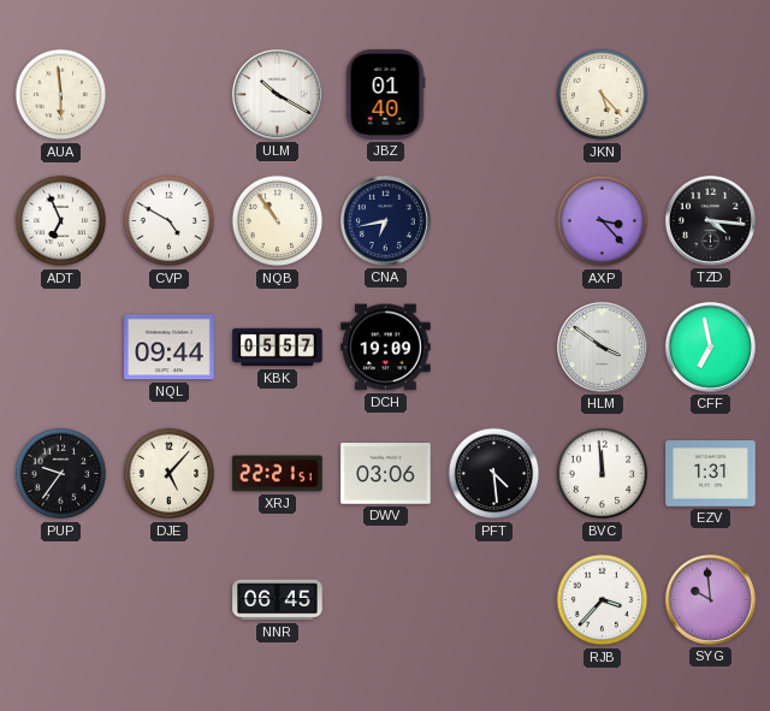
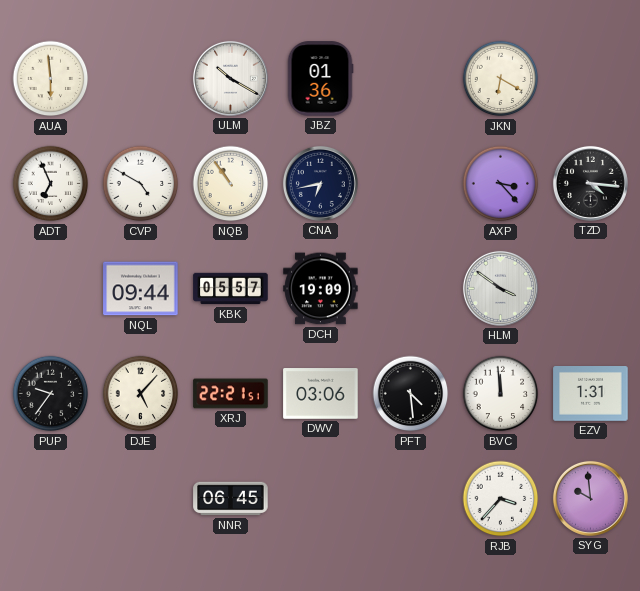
JBZ: 01:40 -> 01:36
JKN: 5:23 -> 6:20
CFF: 6:58 -> none
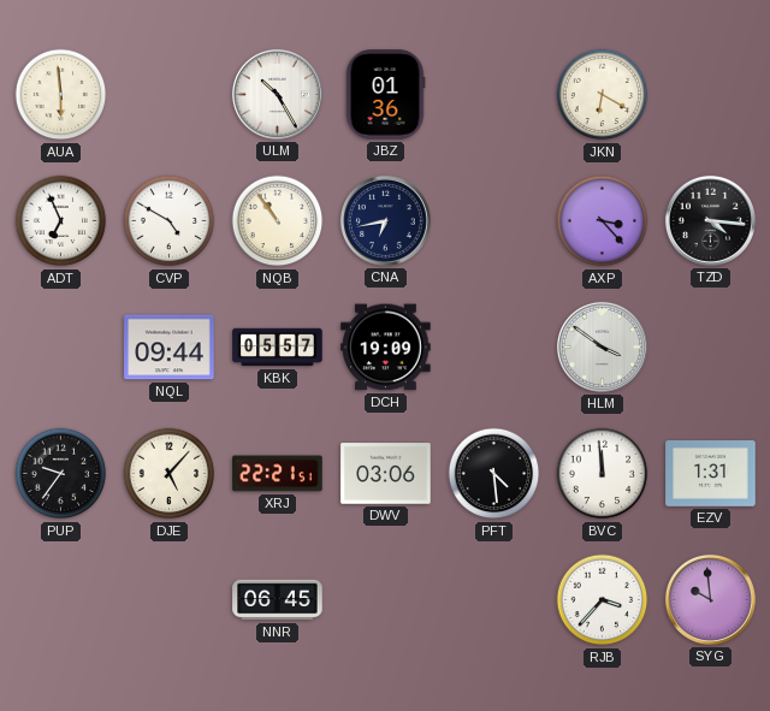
ULM: 10:20 -> 10:25
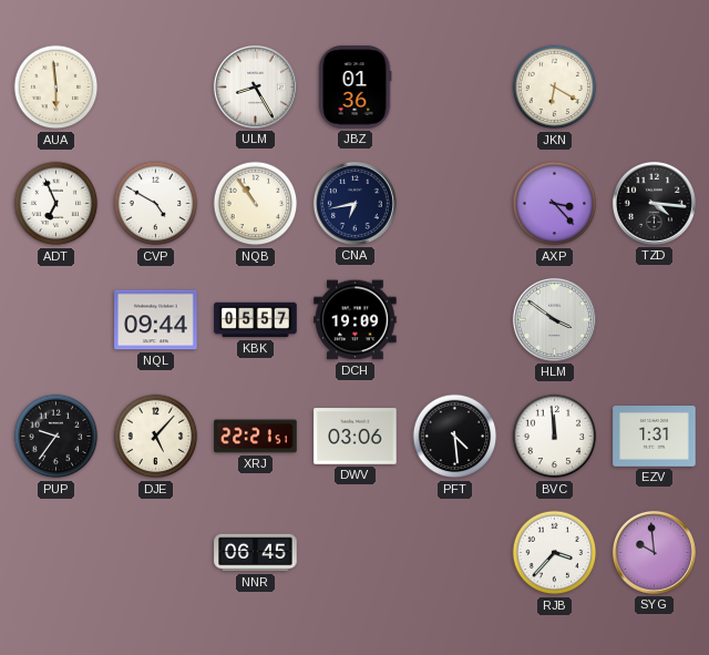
ULM: 10:25 -> 8:25
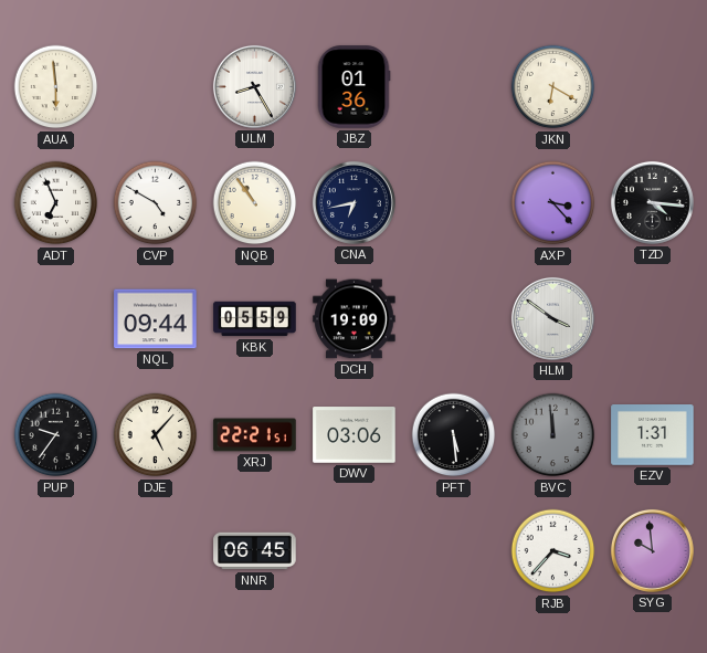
KBK: 05:57 -> 05:59
PFT: 4:29 -> 5:29
BVC dial: white -> grey
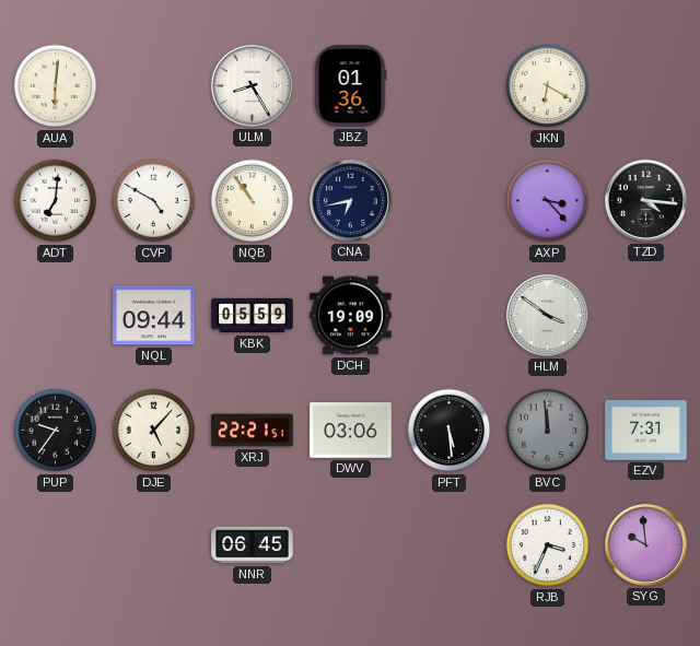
AUA: 5:59 -> 6:01
ADT: 6:56 -> 7:01
EZV: 1:31 -> 7:31
RJB: 3:37 -> 3:34
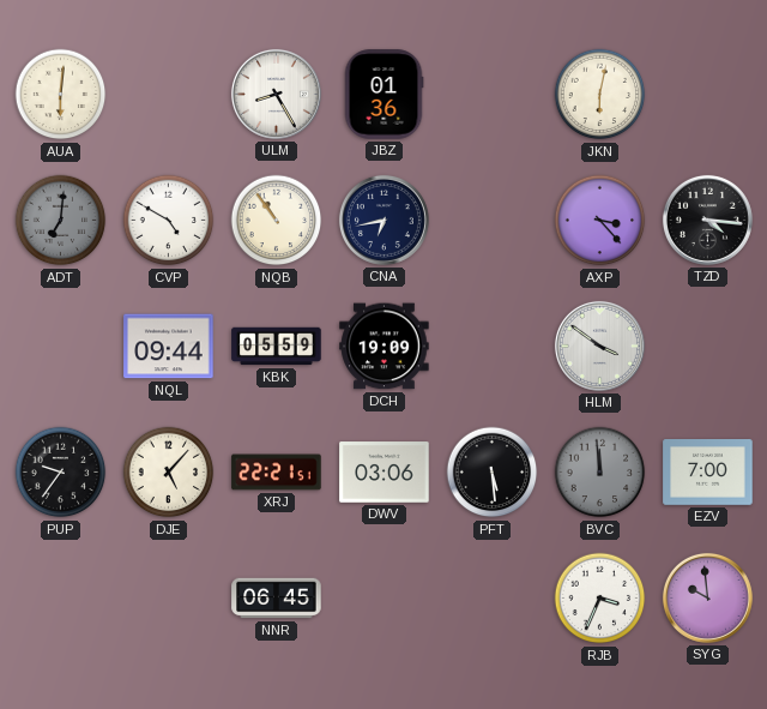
JKN: 6:20 -> 6:02
ADT dial: white -> grey
EZV: 7:31 -> 7:00
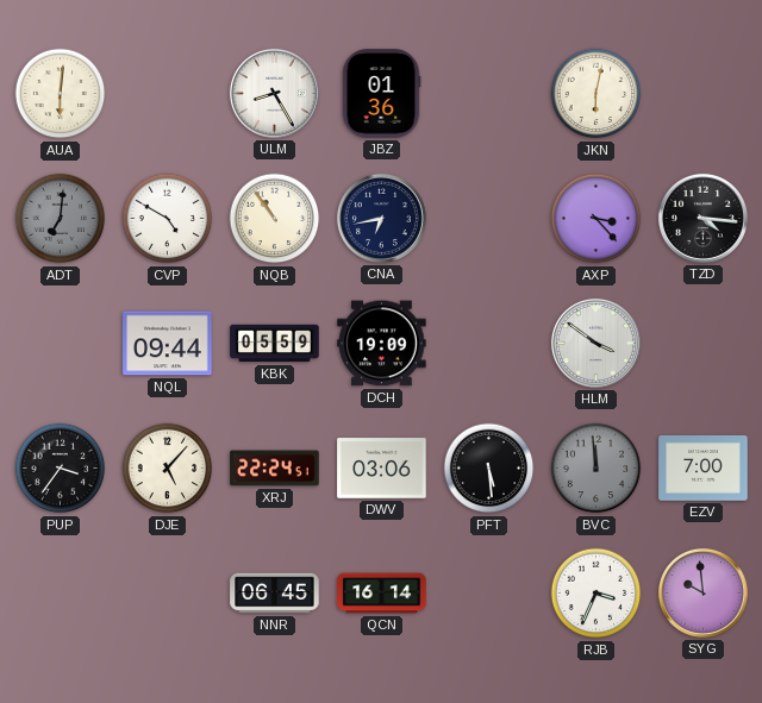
PUP: 9:36 -> 3:36
XRJ: 22:21 -> 22:24
QCN: none -> 16:14
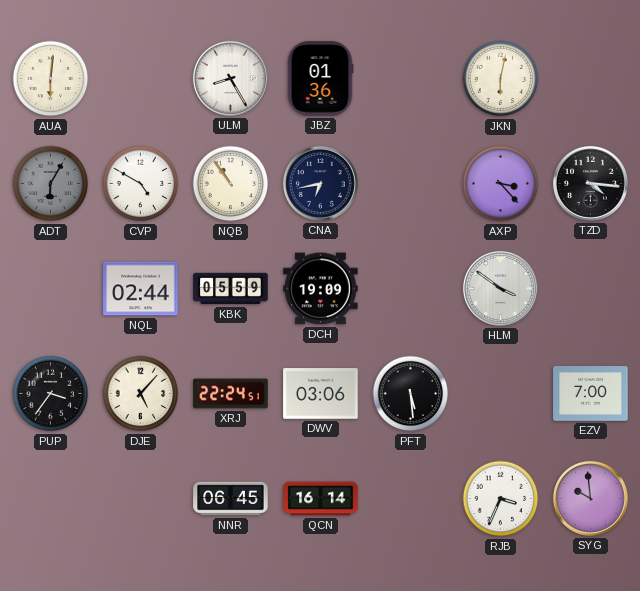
ADT: 7:01 -> 6:05
NQL: 09:44 -> 02:44
BVC: 11:59 -> none
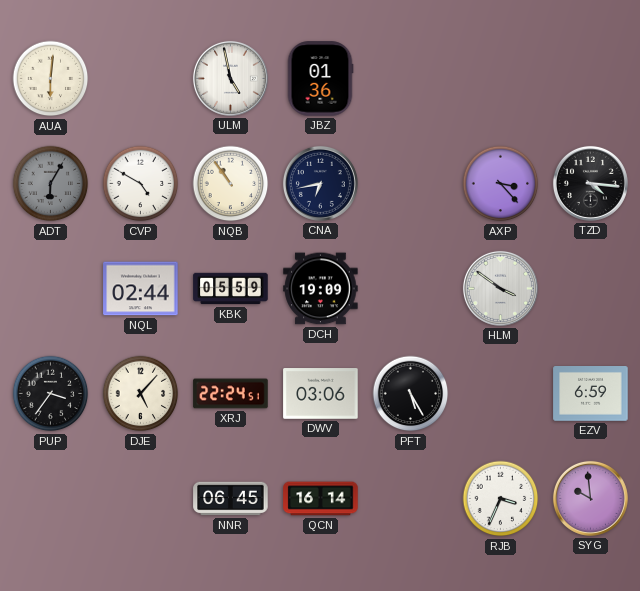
ULM: 8:25 -> 4:58
JKN: 6:02 -> none
PFT: 5:29 -> 5:25
EZV: 7:00 -> 6:59
